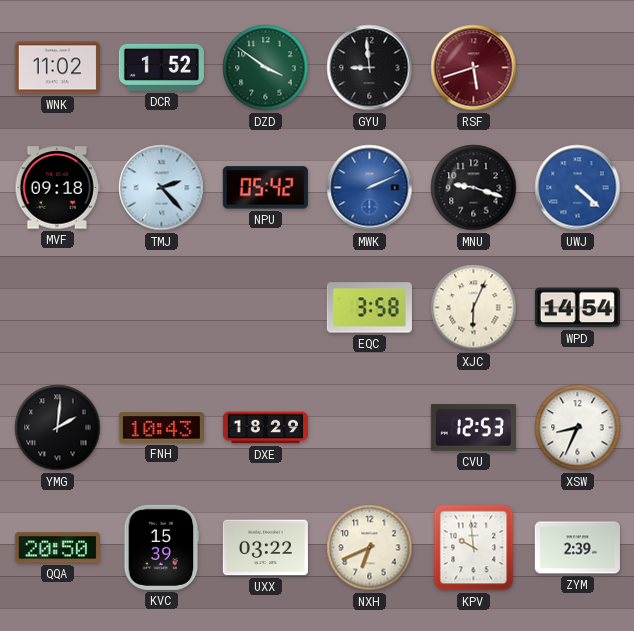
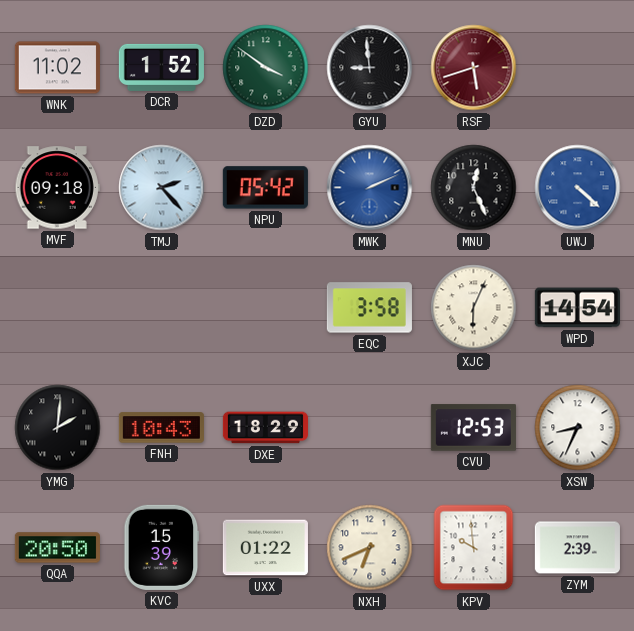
MNU: 9:18 -> 12:26
UXX: 03:22 -> 01:22
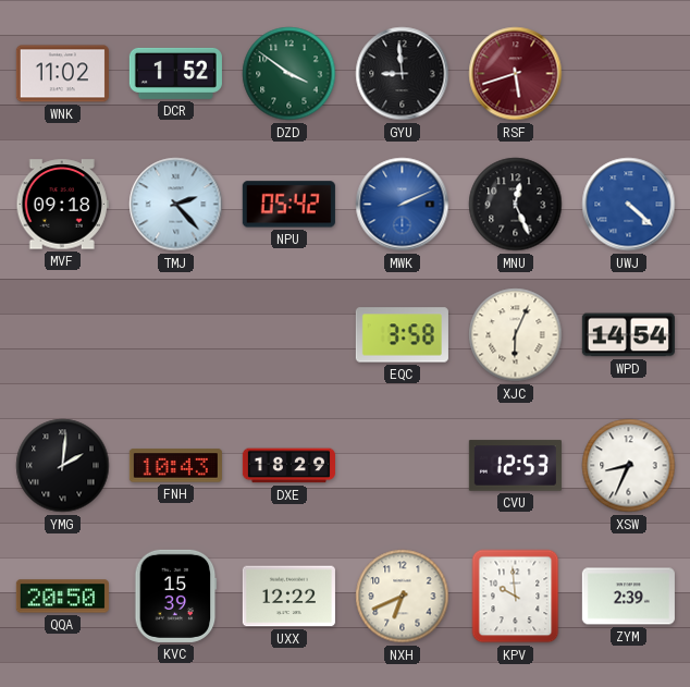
UXX: 01:22 -> 12:22
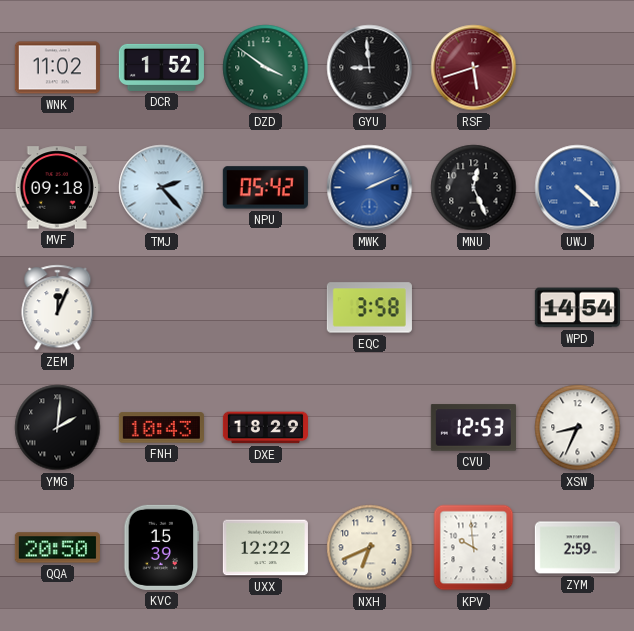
ZEM: none -> 12:04
XJC: 6:04 -> none
ZYM: 2:39 -> 2:59
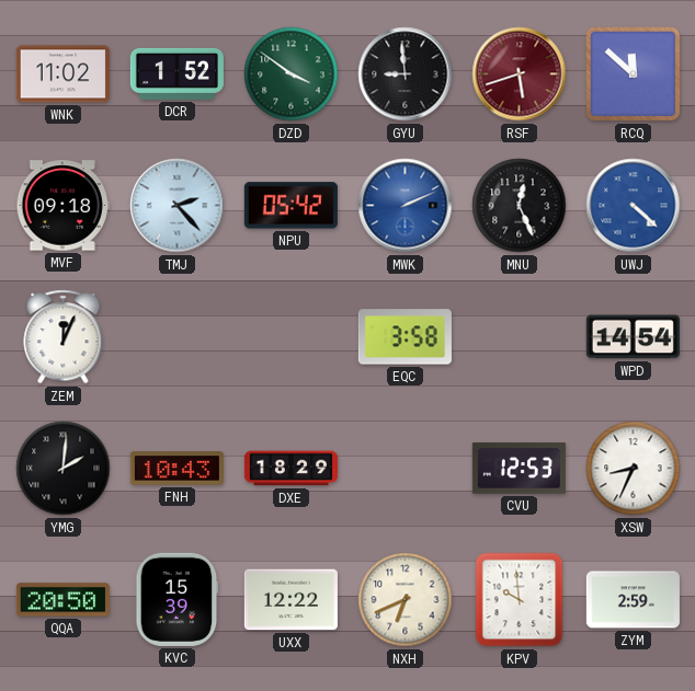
RCQ: none -> 11:52
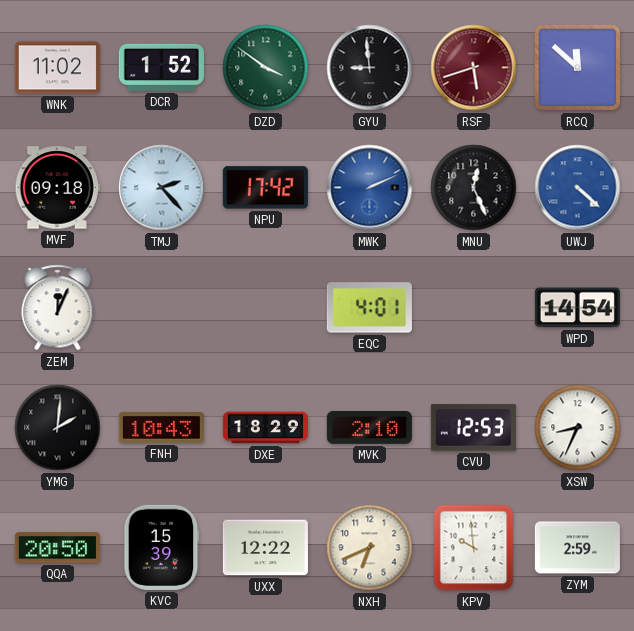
NPU: 05:42 -> 17:42
EQC: 3:58 -> 4:01
MVK: none -> 2:10
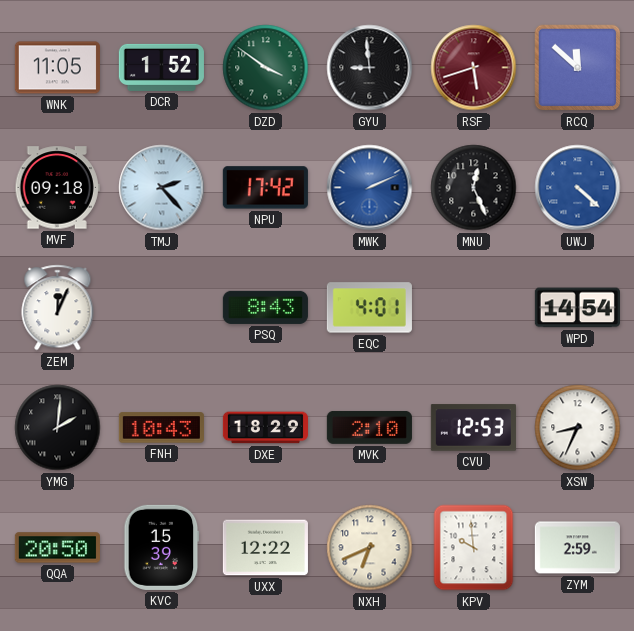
WNK: 11:02 -> 11:05
PSQ: none -> 8:43
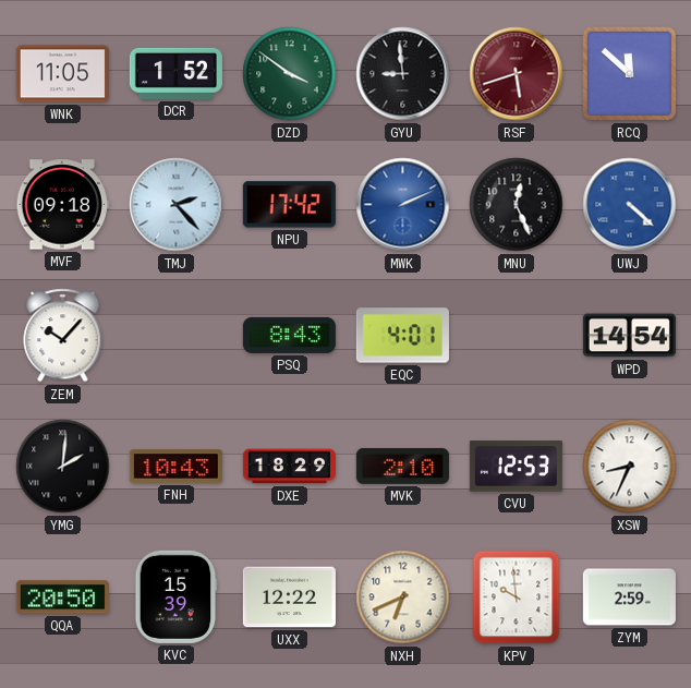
ZEM: 12:04 -> 10:07
